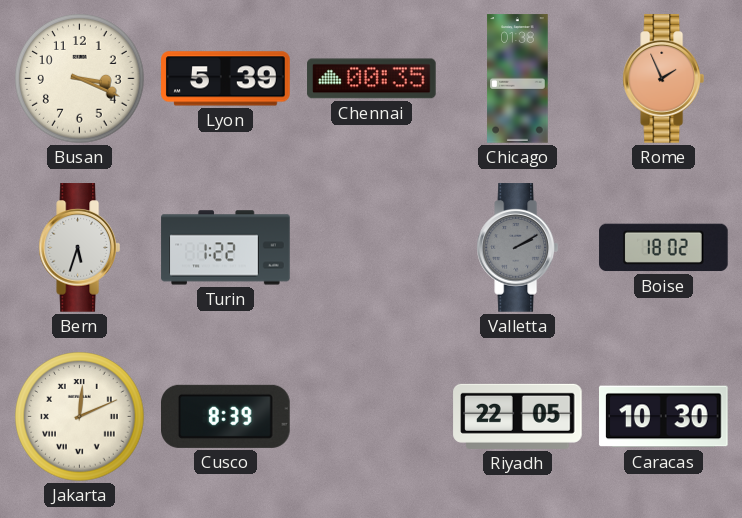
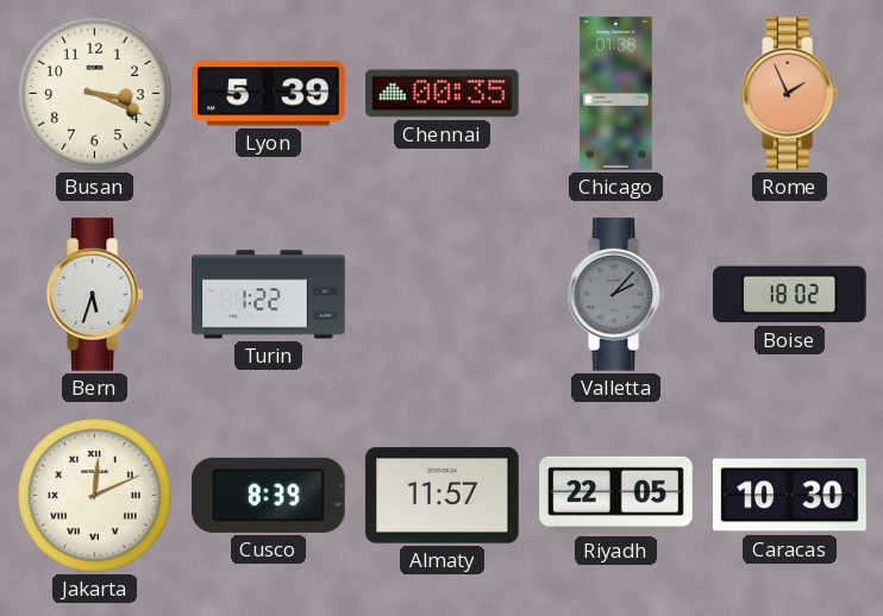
Valletta: 2:10 -> 2:07
Almaty: none -> 11:57
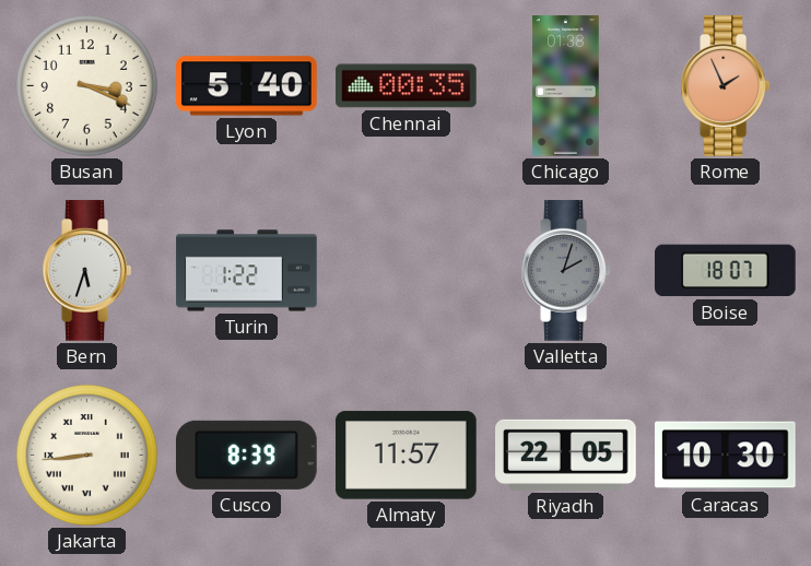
Lyon: 5:39 -> 5:40
Valletta: 2:07 -> 2:03
Boise: 18:02 -> 18:07
Jakarta: 12:11 -> 8:44
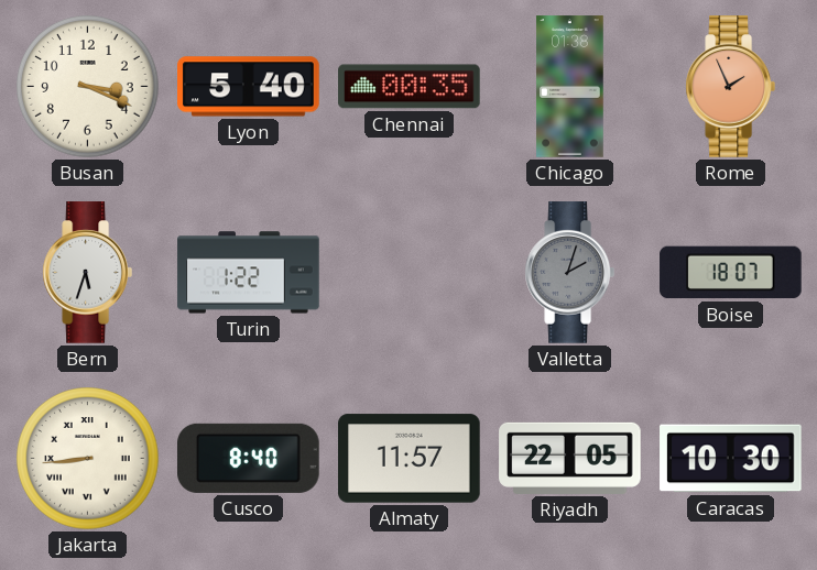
Cusco: 8:39 -> 8:40
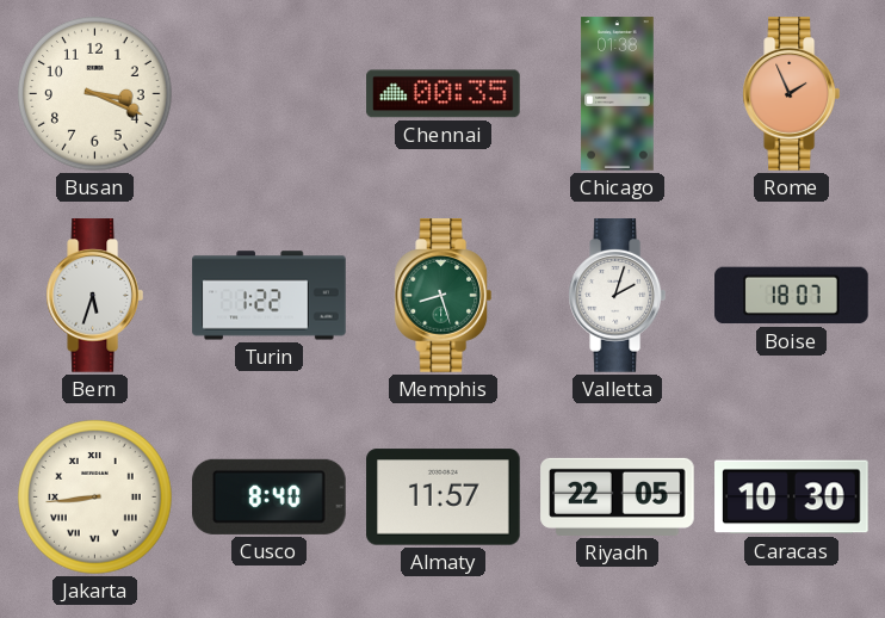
Lyon: 5:40 -> none
Memphis: none -> 8:27
Valletta dial: grey -> white
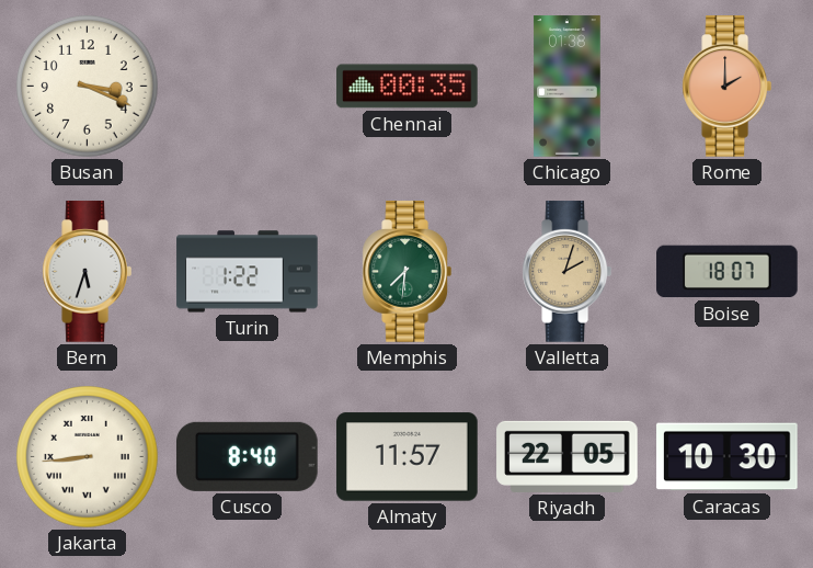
Rome: 1:56 -> 2:00
Memphis: 8:27 -> 7:31
Valletta dial: white -> champagne
